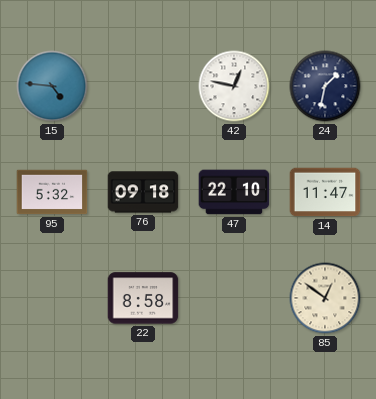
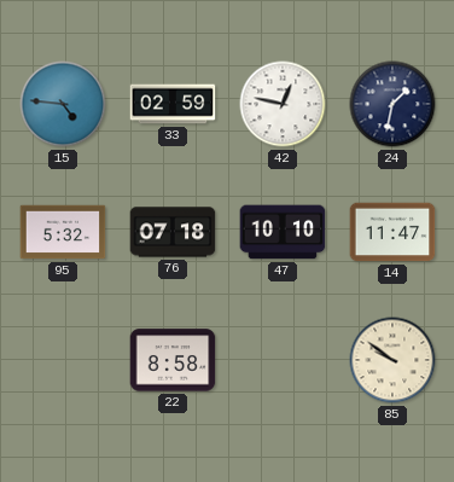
33: none -> 02:59
76: 09:18 -> 07:18
47: 22:10 -> 10:10
85: 12:51 -> 9:51
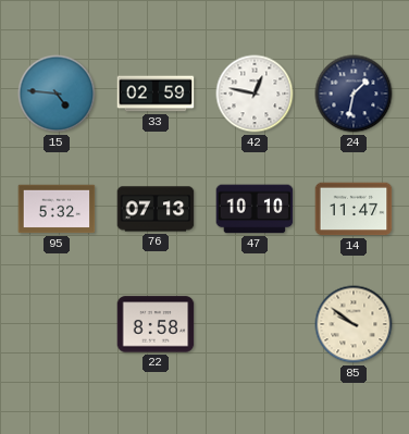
76: 07:18 -> 07:13
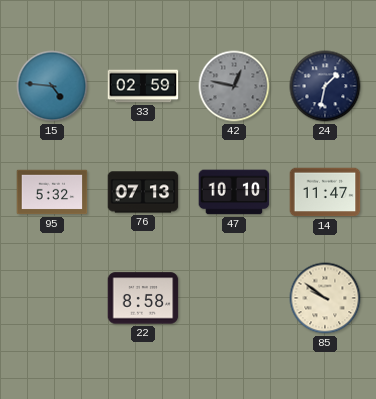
42 dial: white -> grey
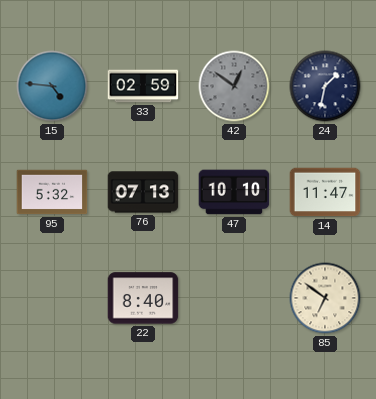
42: 12:47 -> 12:51
22: 8:58 -> 8:40
85: 9:51 -> 6:51
